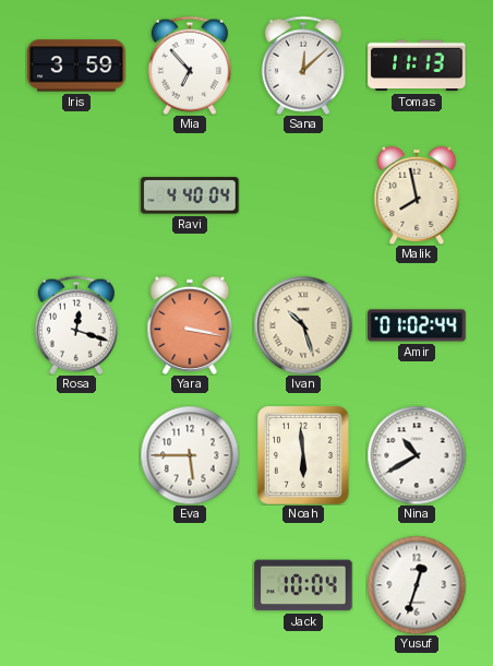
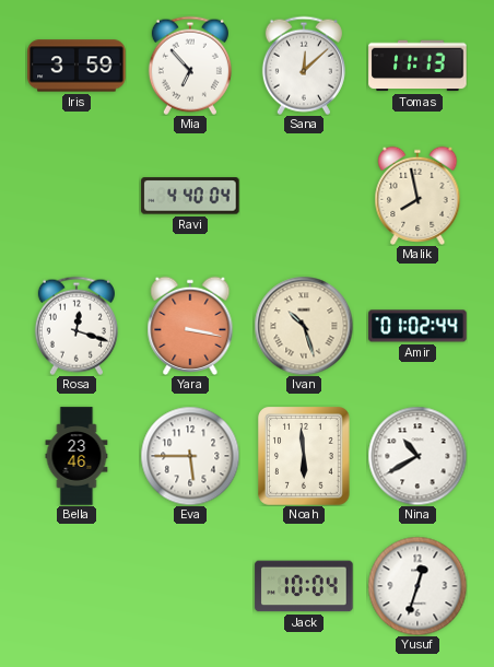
Bella: none -> 23:46
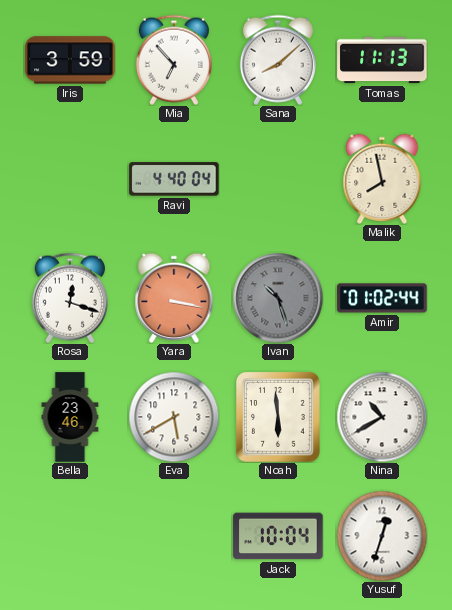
Sana: 12:08 -> 8:08
Ivan dial: cream -> grey
Eva: 5:45 -> 5:40
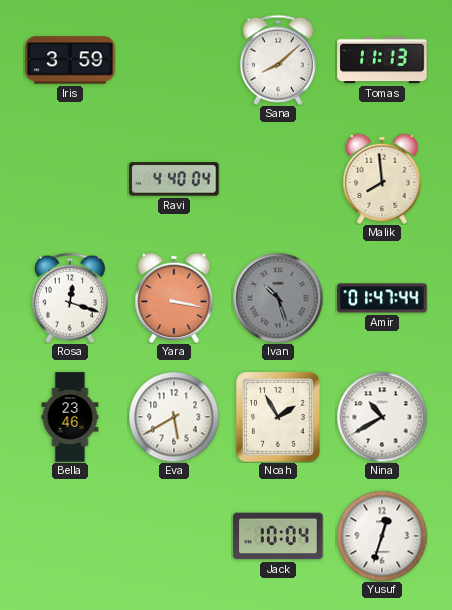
Mia: 6:53 -> none
Malik: 7:58 -> 7:59
Amir: 01:02 -> 01:47
Noah: 5:59 -> 1:55
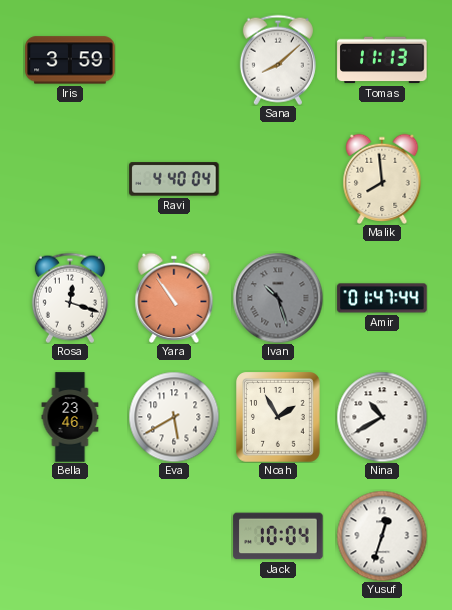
Yara: 3:17 -> 10:54
